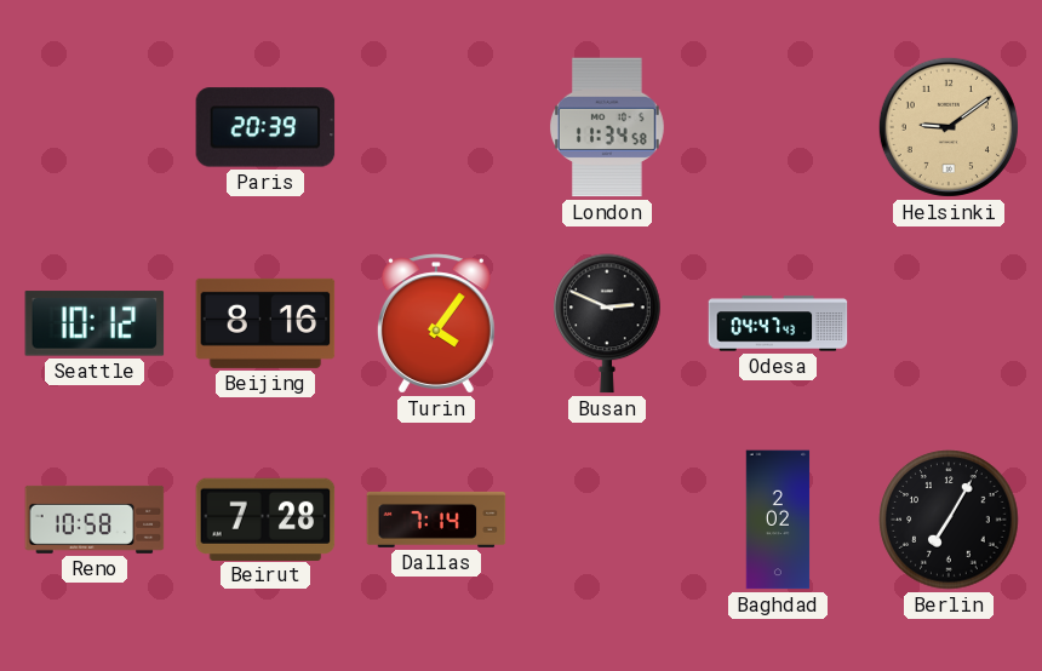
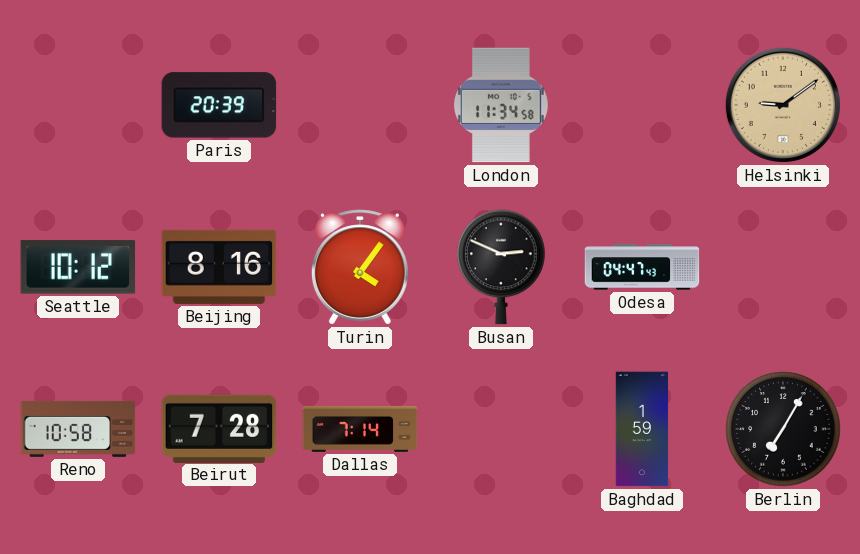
Baghdad: 2:02 -> 1:59
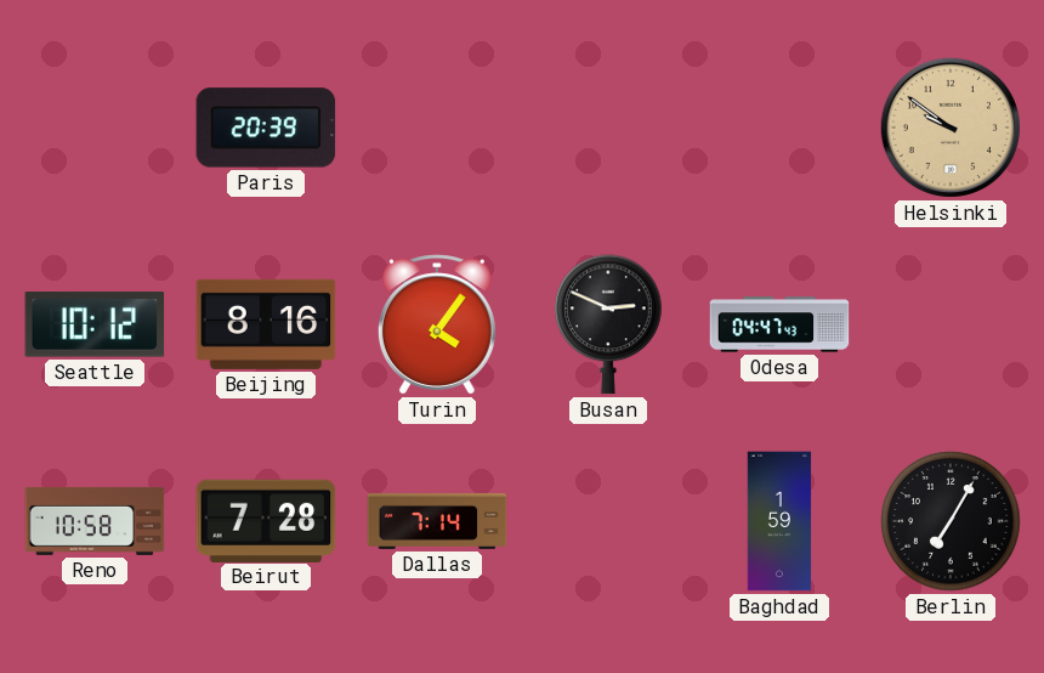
London: 11:34 -> none
Helsinki: 9:09 -> 9:51
